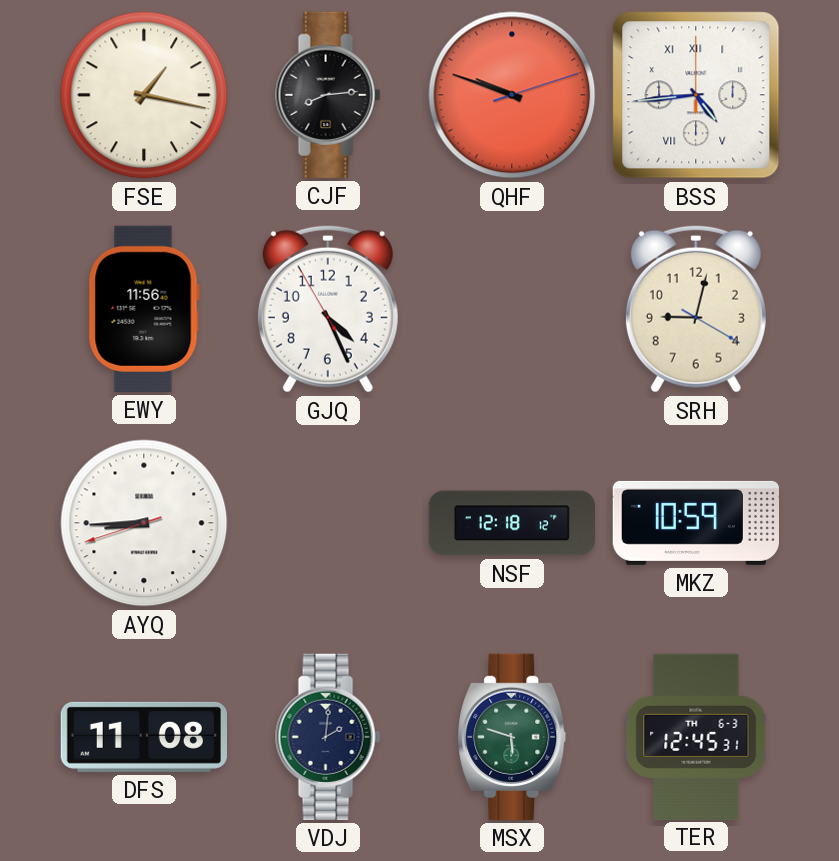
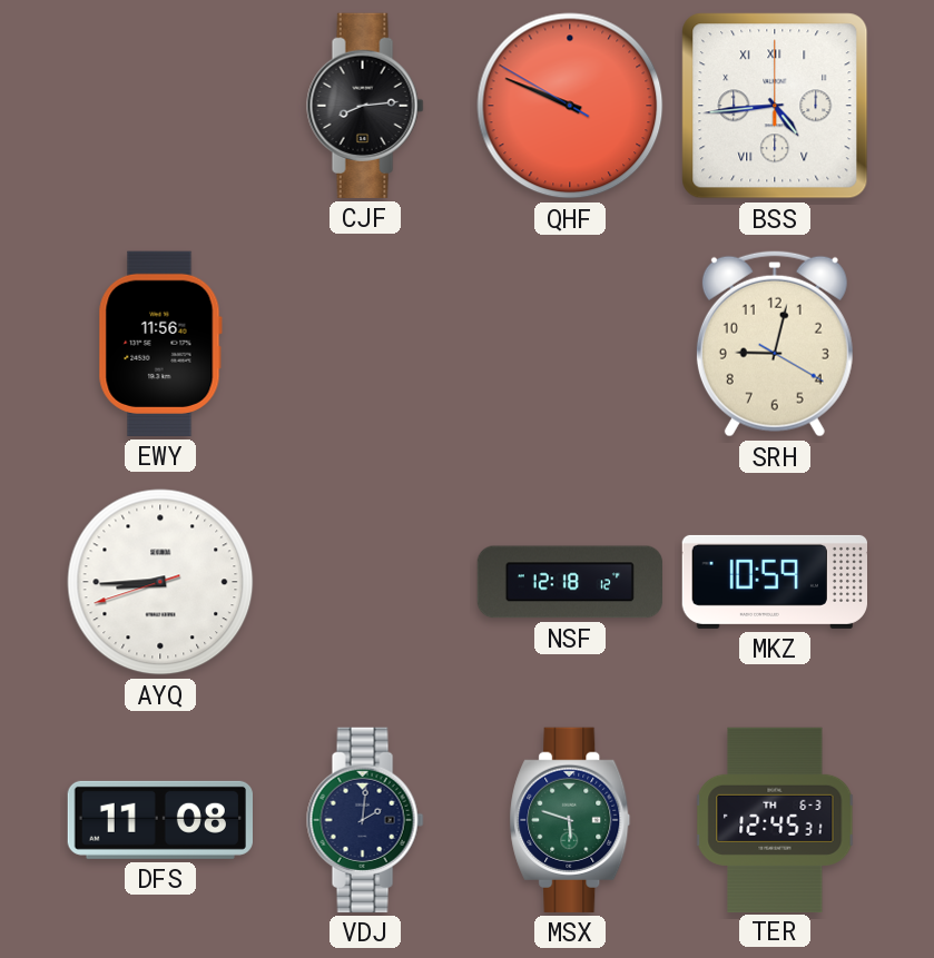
FSE: 1:17 -> none
QHF: 9:48:12 -> 9:48:50
GJQ: 4:25 -> none
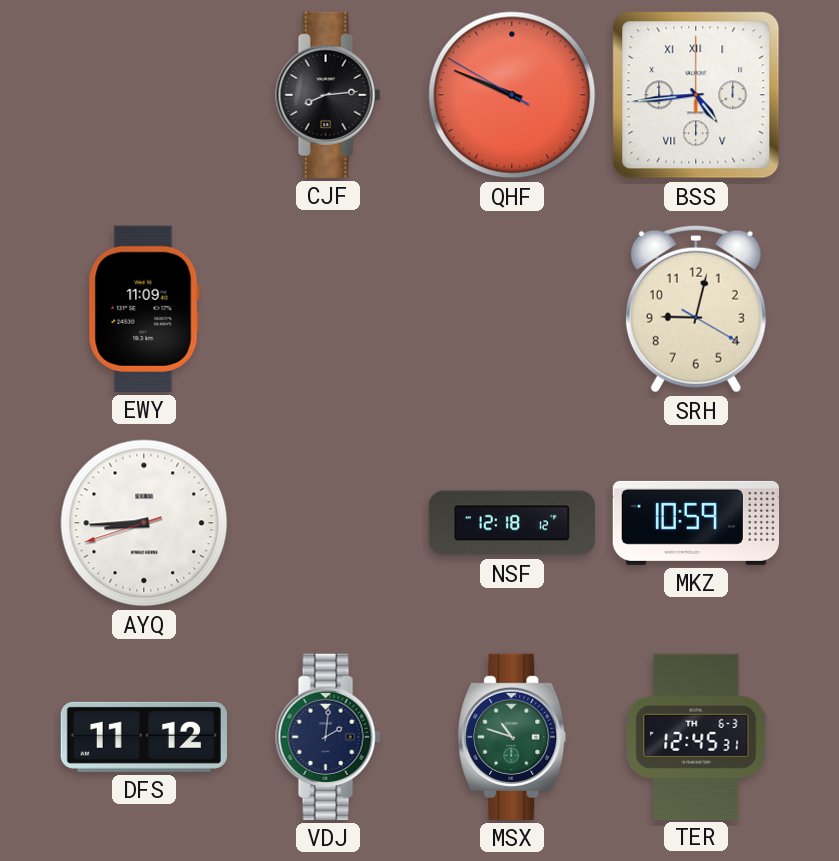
EWY: 11:56 -> 11:09
DFS: 11:08 -> 11:12
MSX: 5:48 -> 10:48
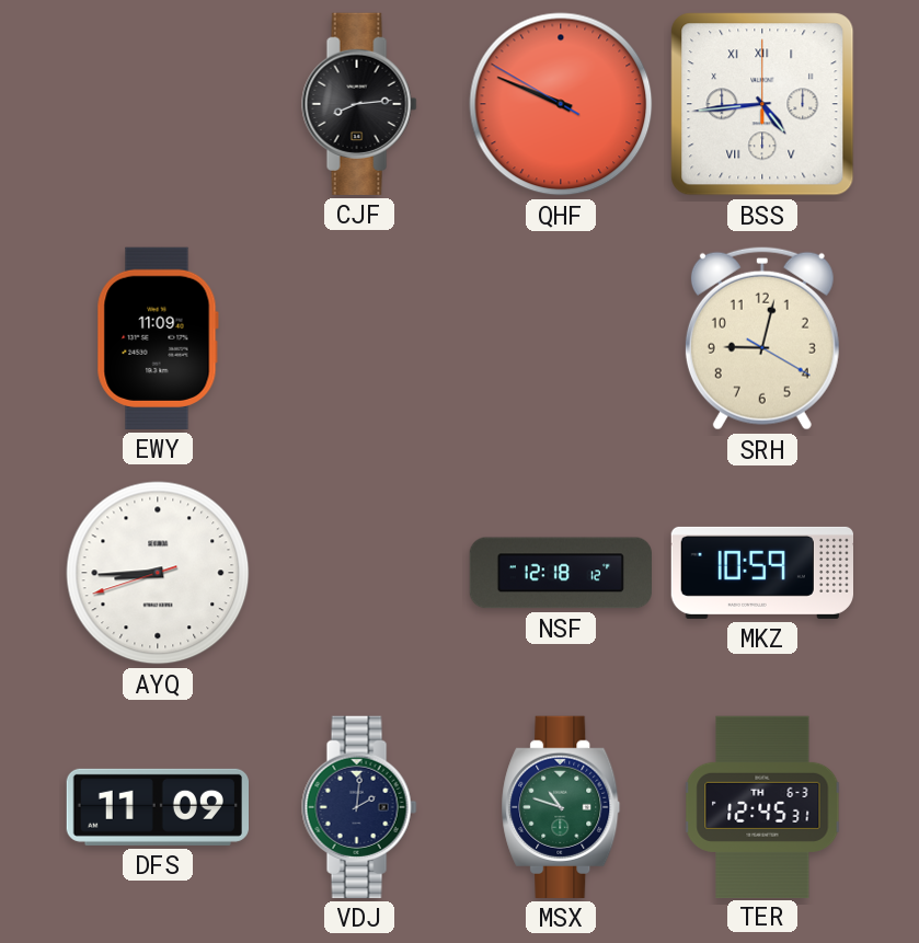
DFS: 11:12 -> 11:09
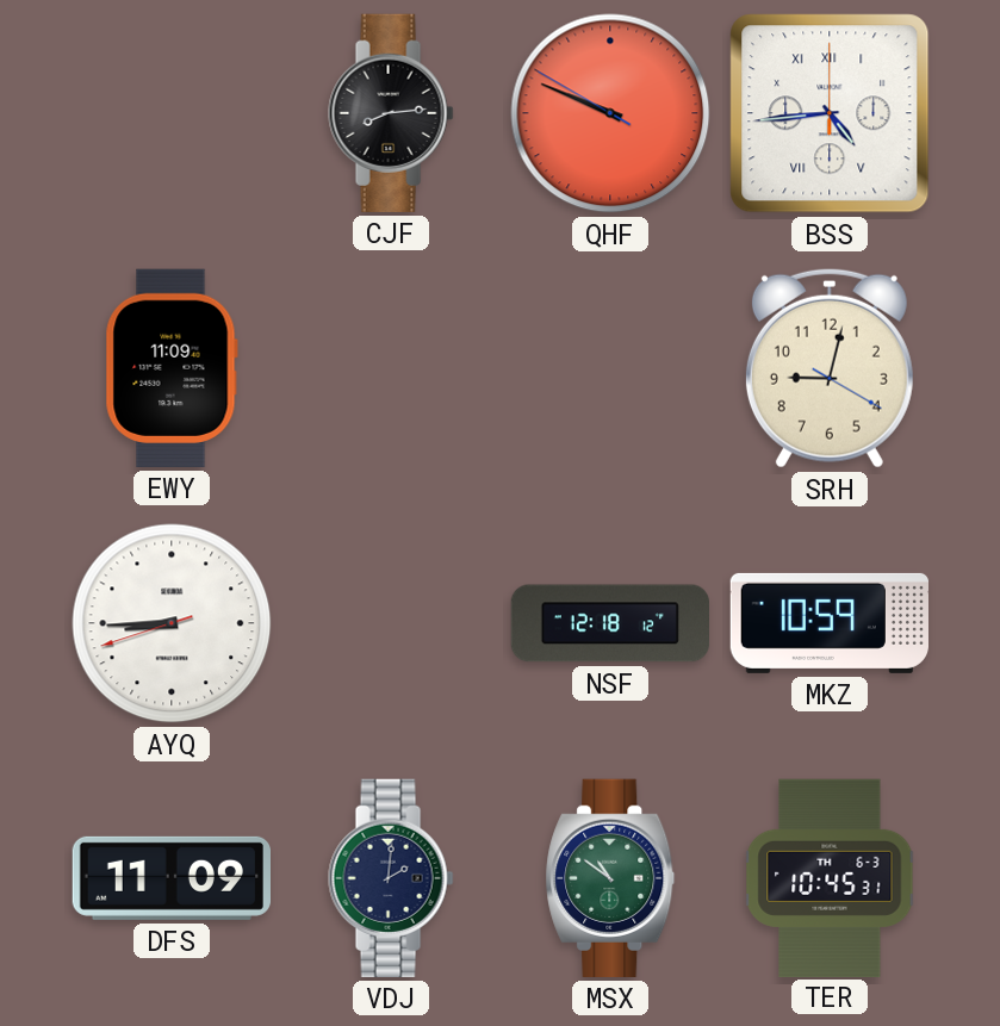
MSX: 10:48 -> 10:51
TER: 12:45 -> 10:45
